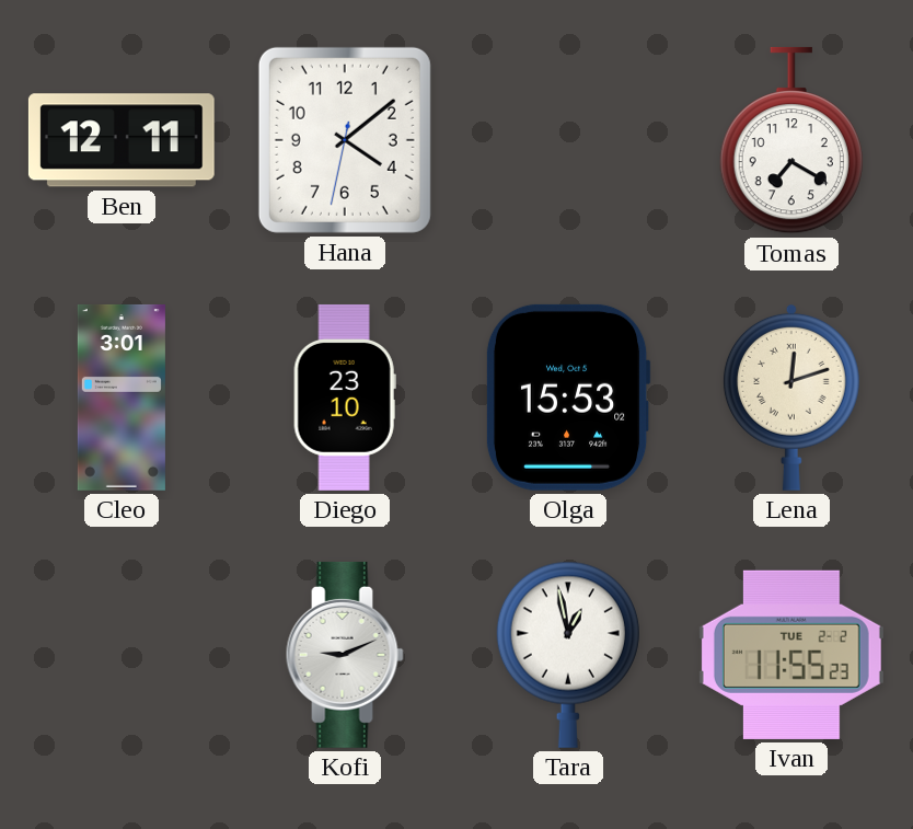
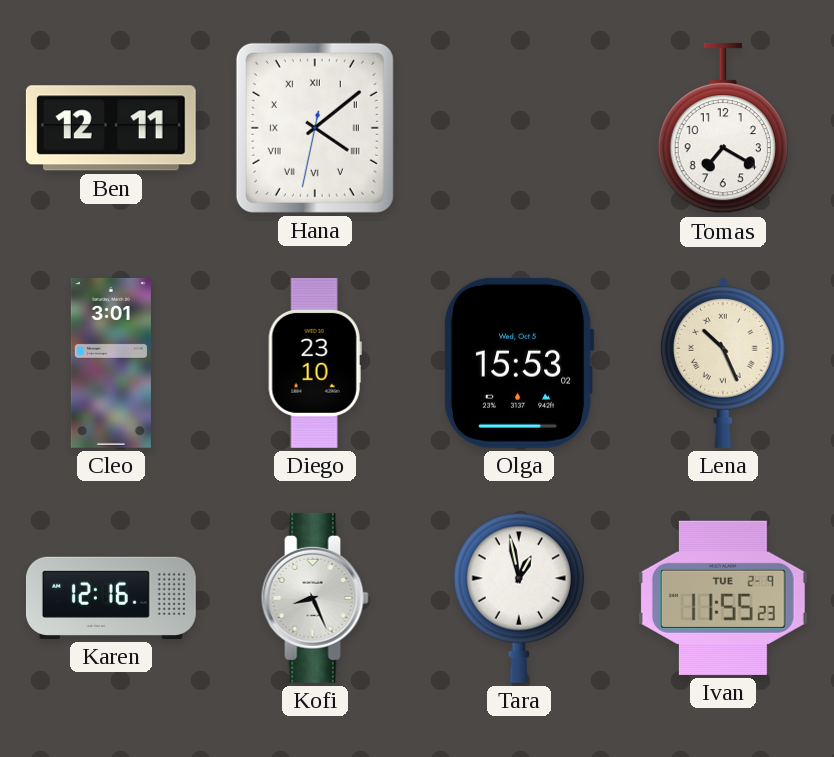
Hana numerals: Arabic -> Roman
Lena: 12:12 -> 10:26
Karen: none -> 12:16
Kofi: 9:11 -> 8:26
Ivan date: TUE 2-2 -> TUE 2-9
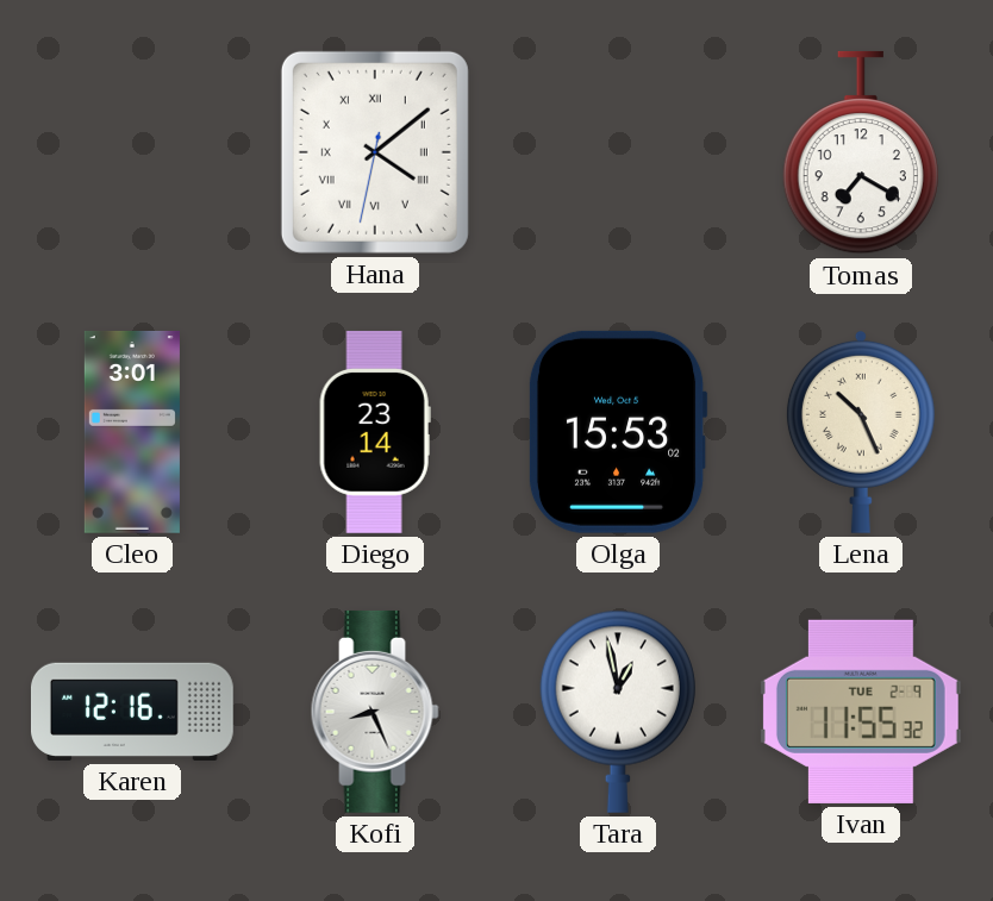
Ben: 12:11 -> none
Diego: 23:10 -> 23:14
Ivan: 11:55:23 -> 11:55:32
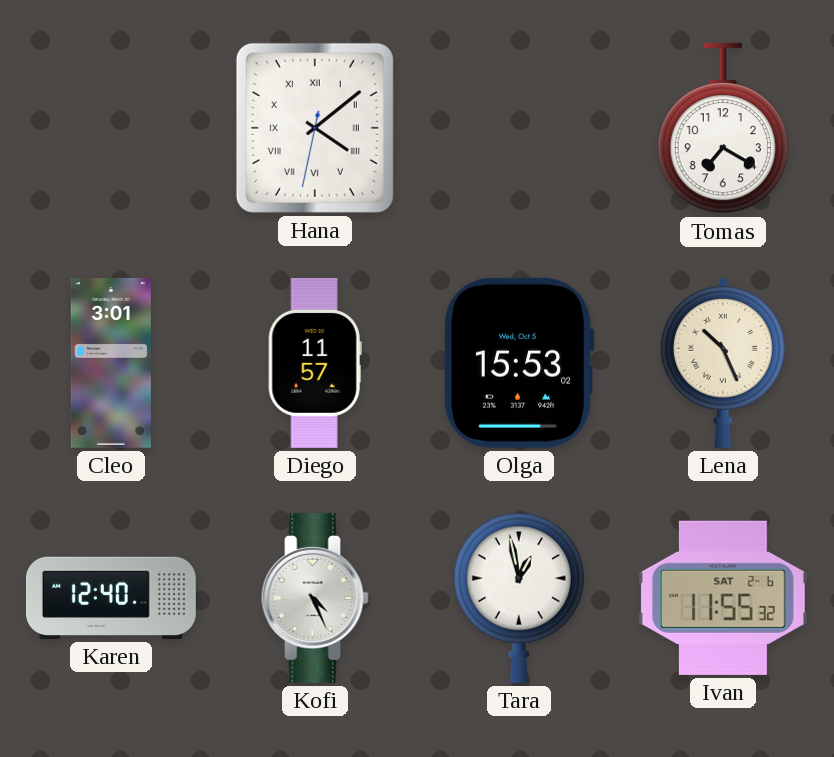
Diego: 23:14 -> 11:57
Karen: 12:16 -> 12:40
Kofi: 8:26 -> 4:26
Ivan date: TUE 2-9 -> SAT 2-6
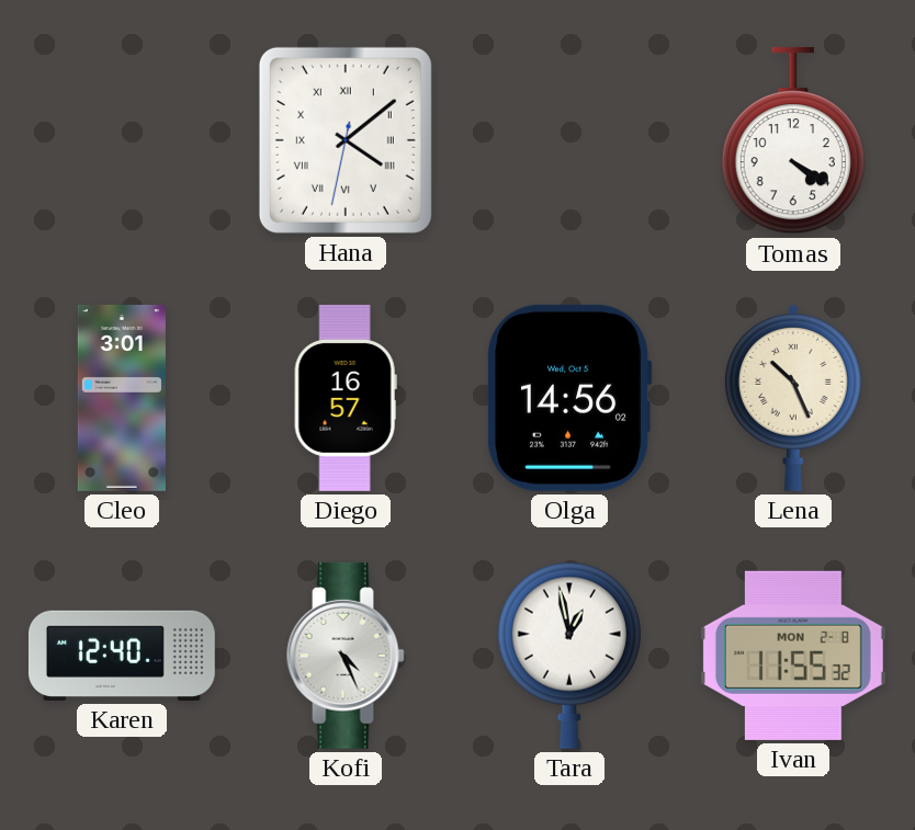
Tomas: 7:20 -> 4:20
Diego: 11:57 -> 16:57
Olga: 15:53 -> 14:56
Ivan date: SAT 2-6 -> MON 2-8
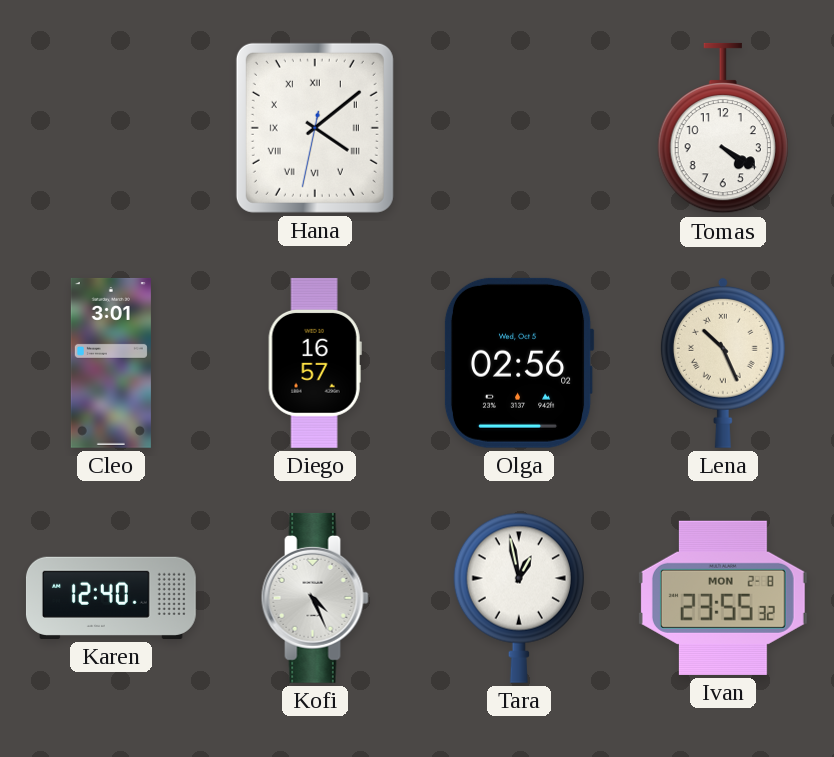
Olga: 14:56 -> 02:56
Ivan: 11:55 -> 23:55
